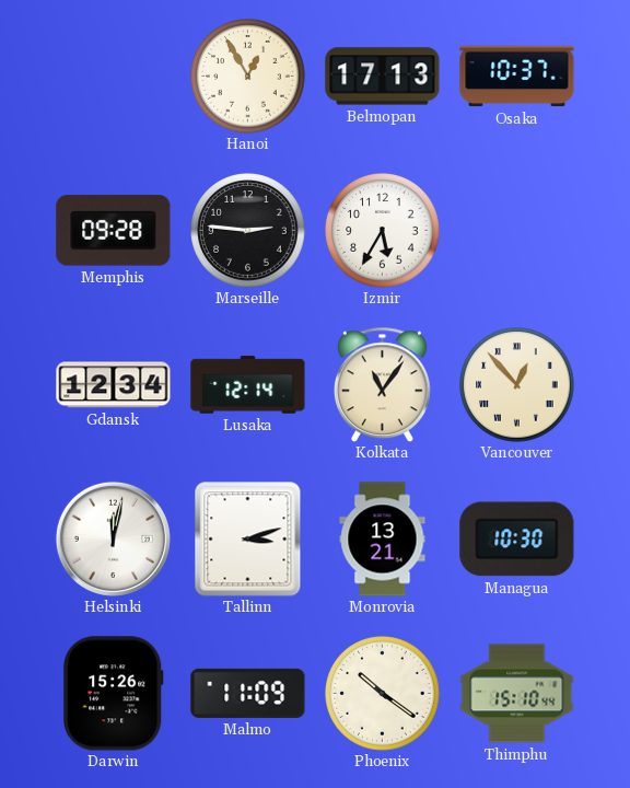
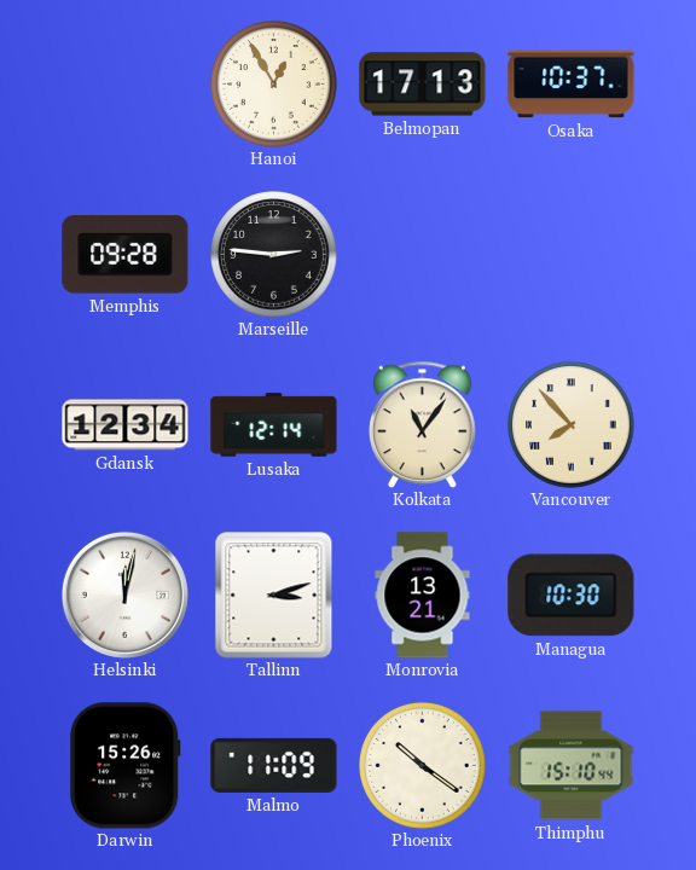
Izmir: 5:35 -> none
Vancouver: 12:53 -> 7:53
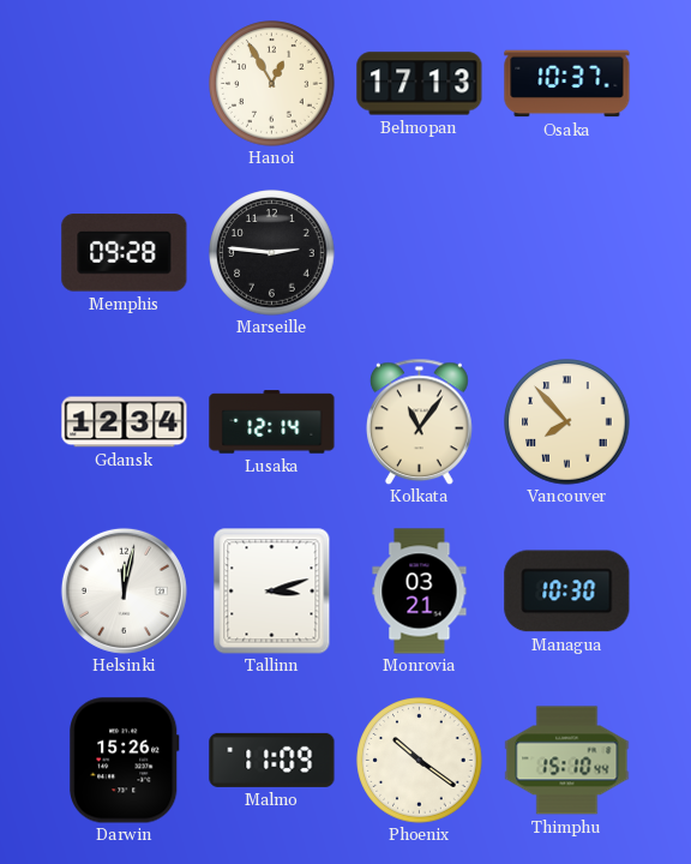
Monrovia: 13:21 -> 03:21
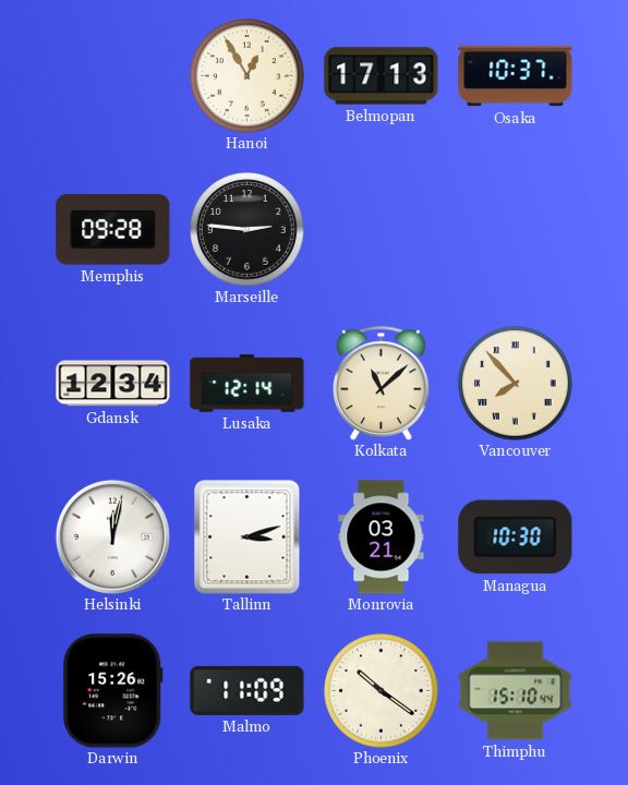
Kolkata: 11:06 -> 11:08
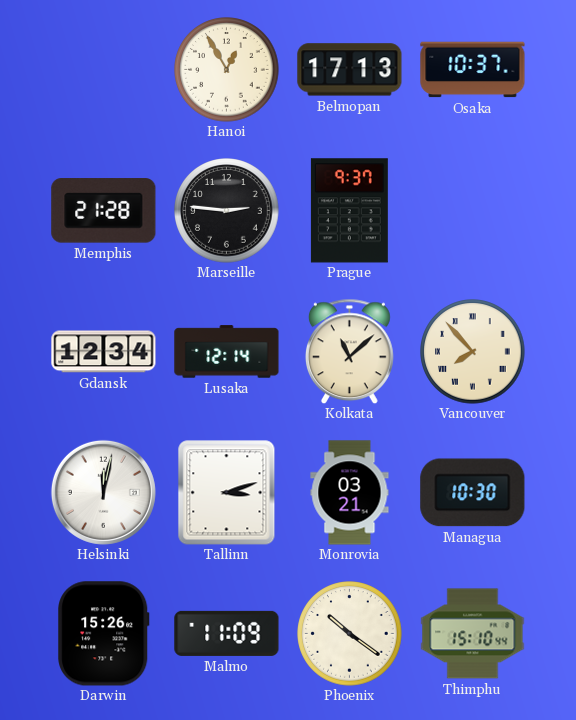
Memphis: 09:28 -> 21:28
Prague: none -> 9:37
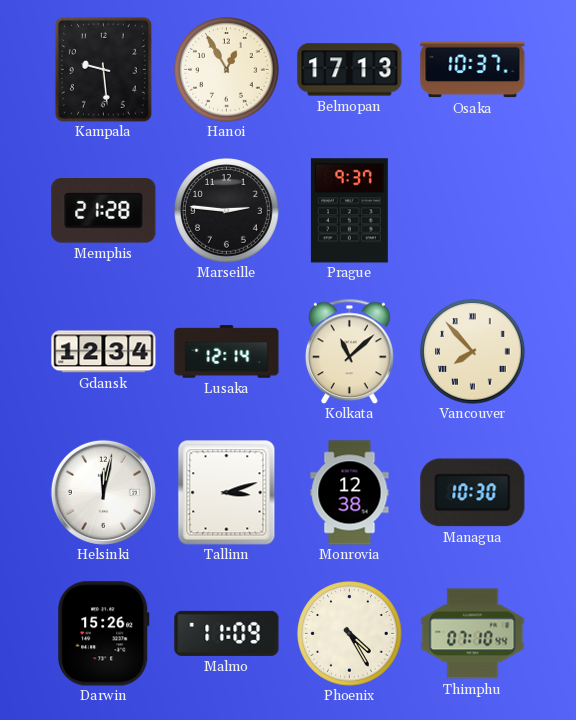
Kampala: none -> 9:29
Monrovia: 03:21 -> 12:38
Phoenix: 10:21 -> 4:25
Thimphu: 15:10 -> 07:10
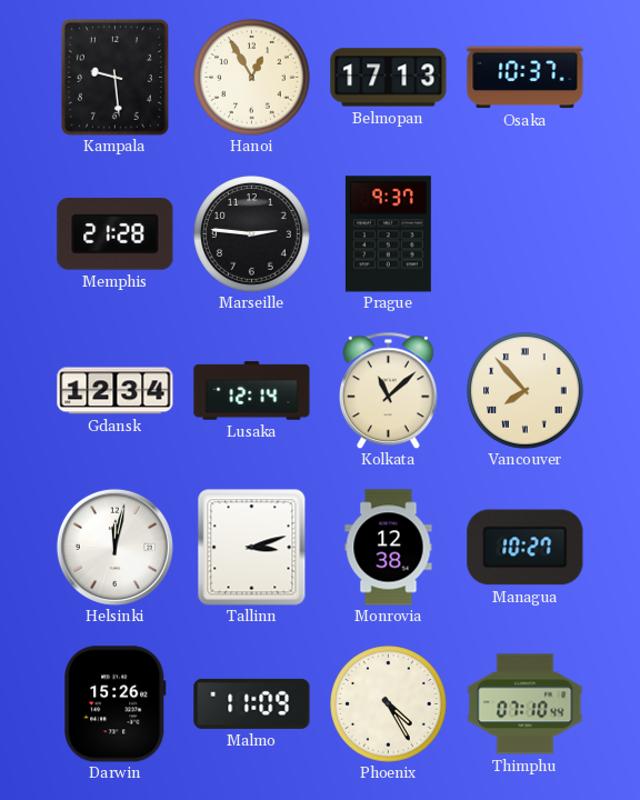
Managua: 10:30 -> 10:27
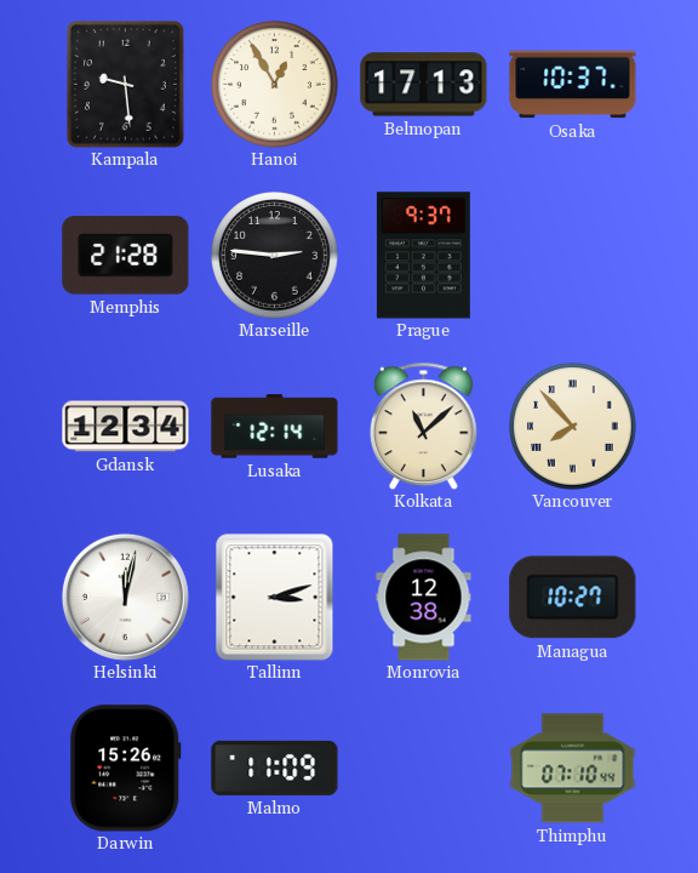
Phoenix: 4:25 -> none
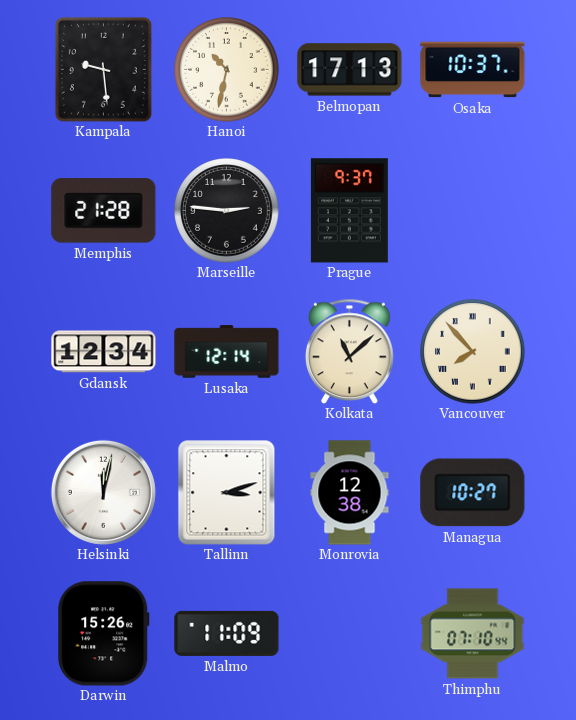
Hanoi: 12:55 -> 10:32
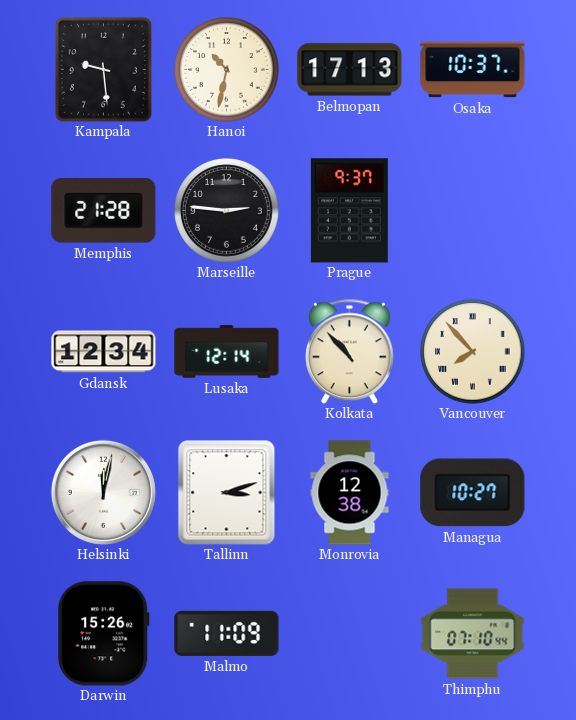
Kolkata: 11:08 -> 10:53
